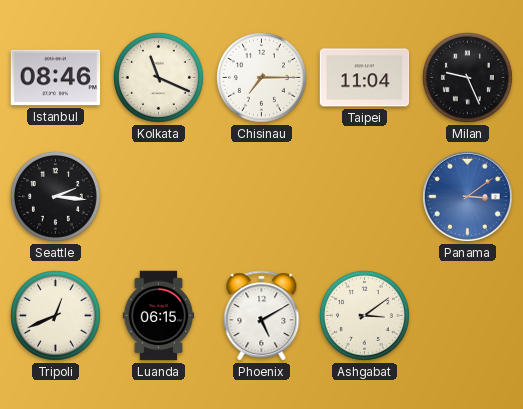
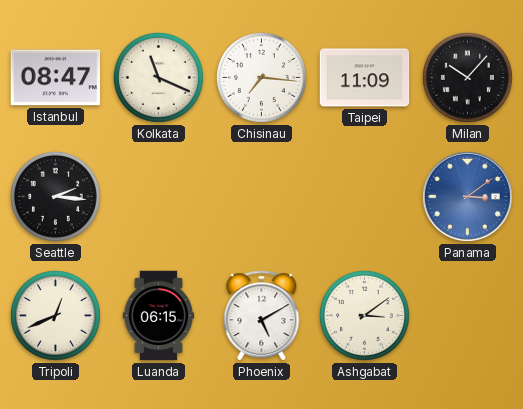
Istanbul: 08:46 -> 08:47
Chisinau: 7:15 -> 7:16
Taipei: 11:04 -> 11:09
Milan: 9:26 -> 10:07
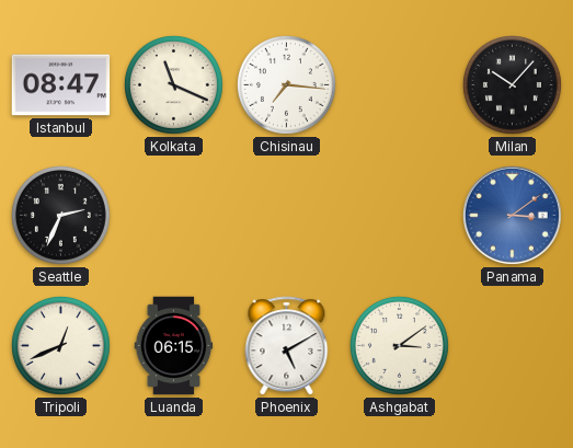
Taipei: 11:09 -> none
Seattle: 2:16 -> 2:34
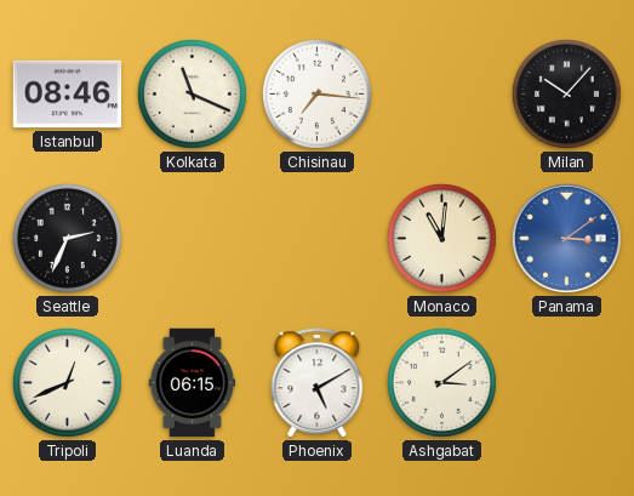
Istanbul: 08:47 -> 08:46
Monaco: none -> 11:01
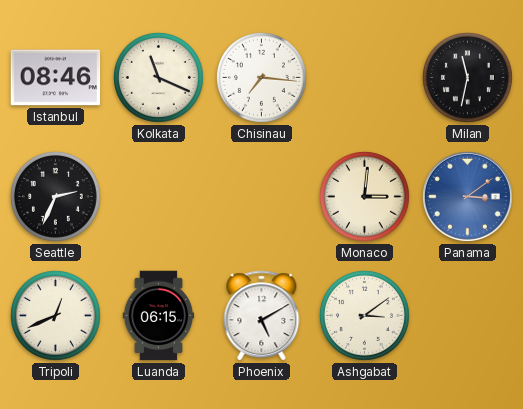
Milan: 10:07 -> 11:32
Monaco: 11:01 -> 3:01
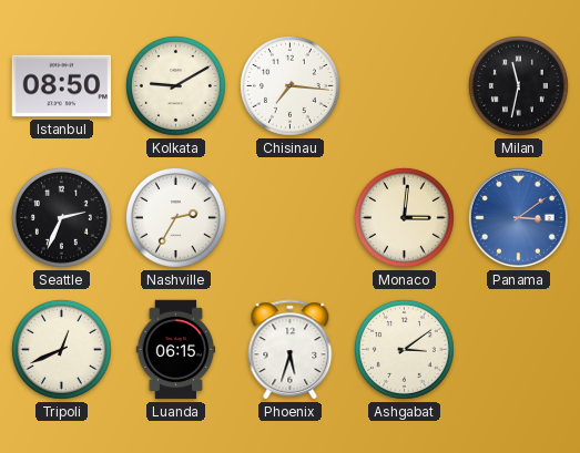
Istanbul: 08:46 -> 08:50
Kolkata: 11:19 -> 9:10
Nashville: none -> 2:35
Phoenix: 5:10 -> 5:33
